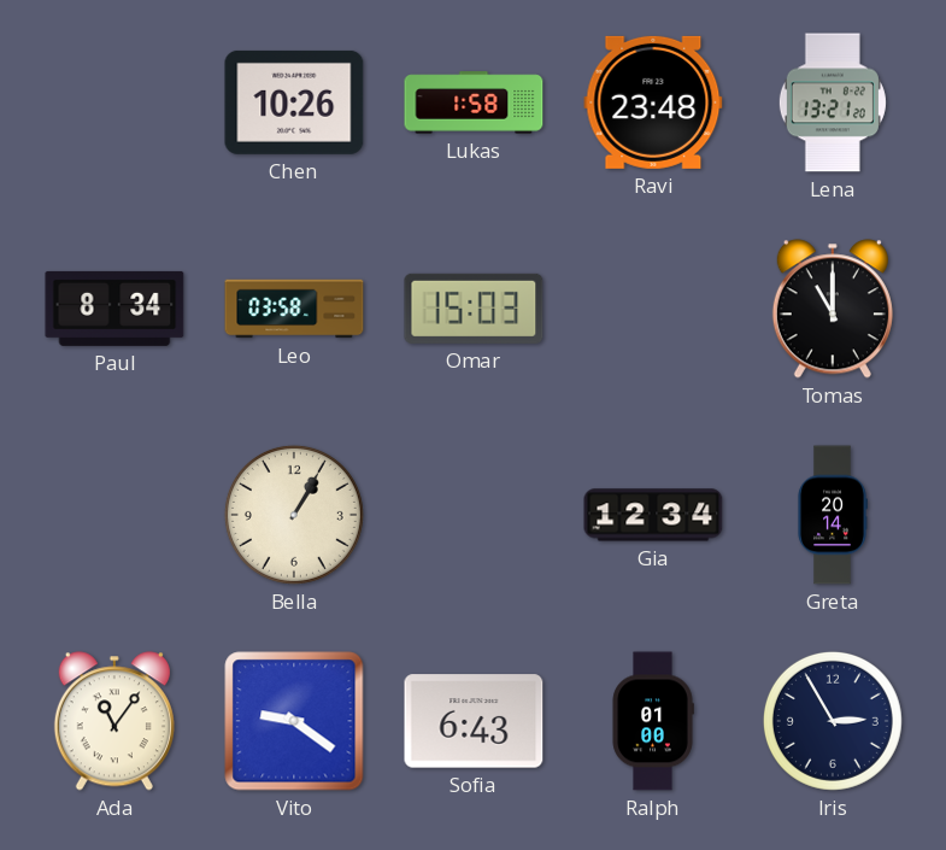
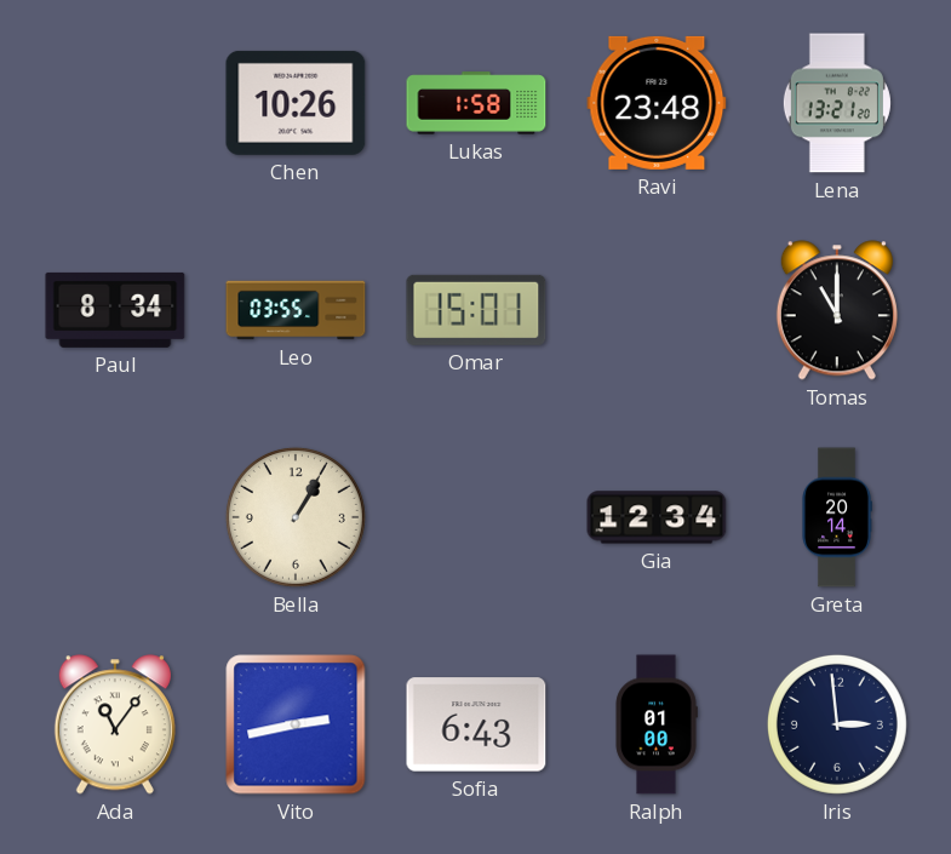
Leo: 03:58 -> 03:55
Omar: 15:03 -> 15:01
Vito: 9:21 -> 2:43
Iris: 2:55 -> 2:59
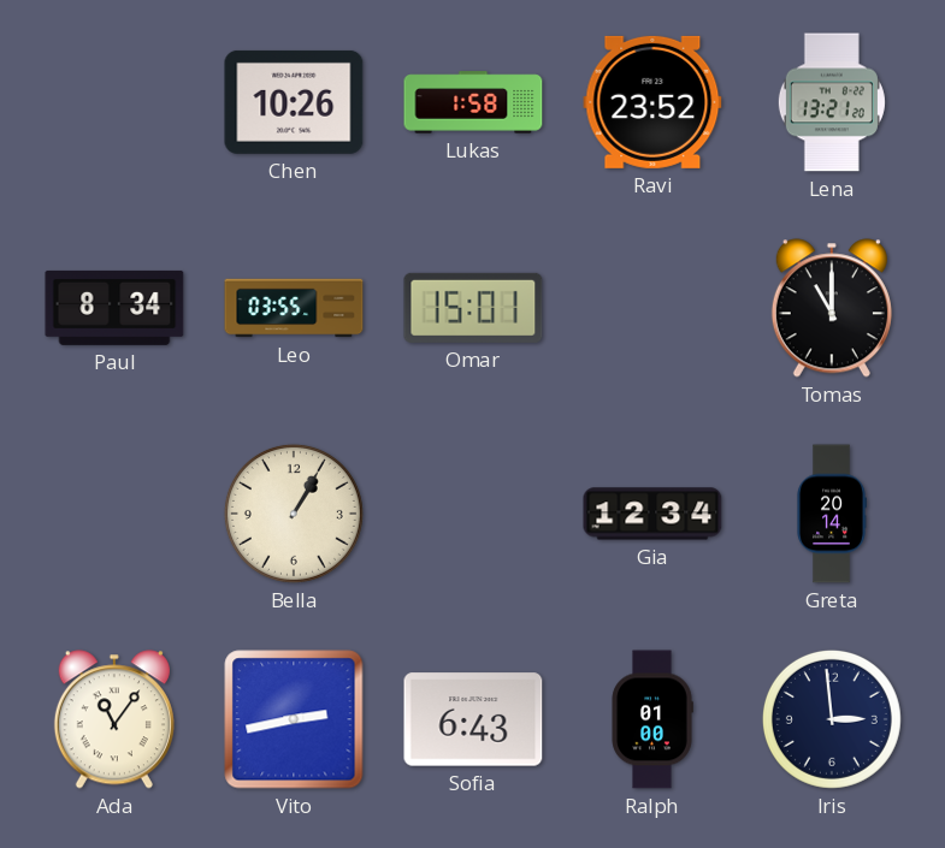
Ravi: 23:48 -> 23:52
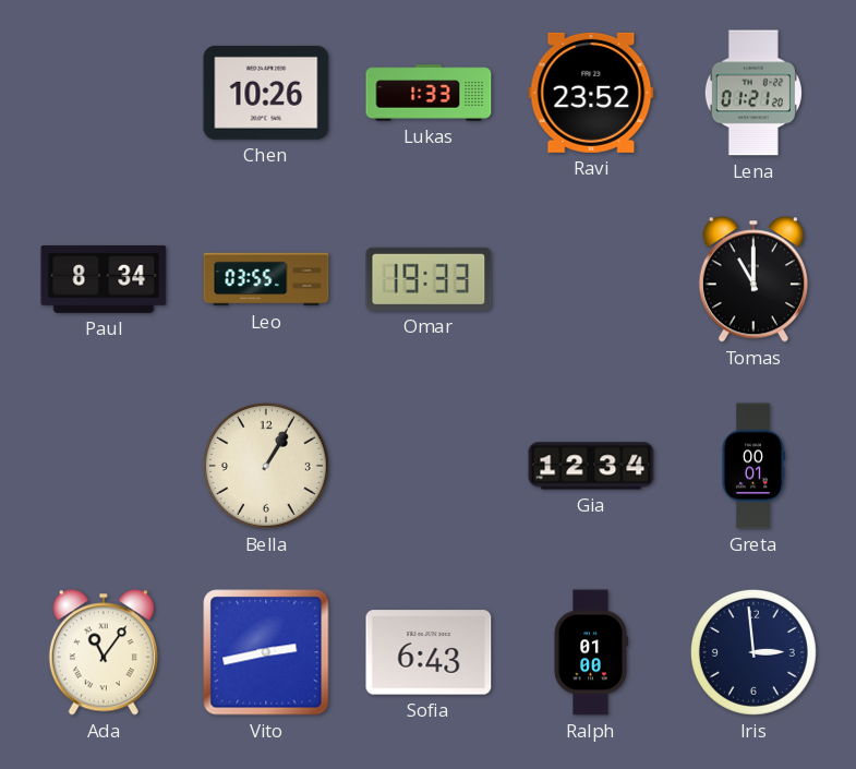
Lukas: 1:58 -> 1:33
Lena: 13:21 -> 01:21
Omar: 15:01 -> 19:33
Greta: 20:14 -> 00:01
